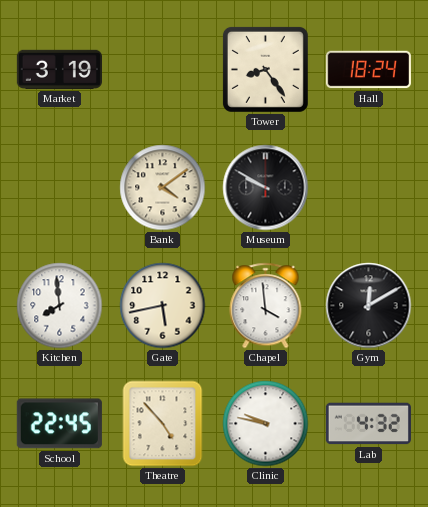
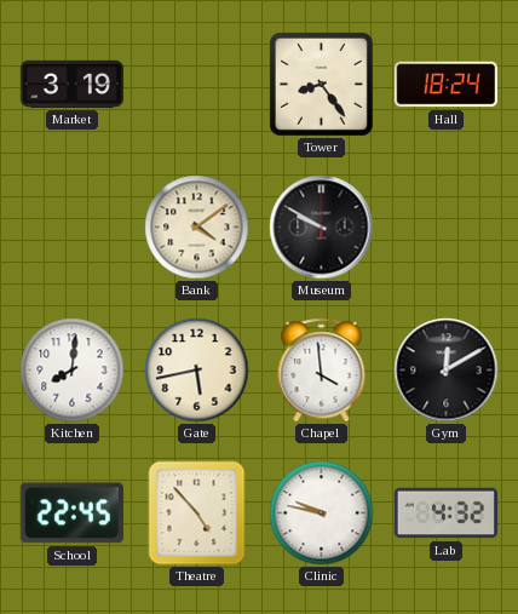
Kitchen: 7:59 -> 8:01
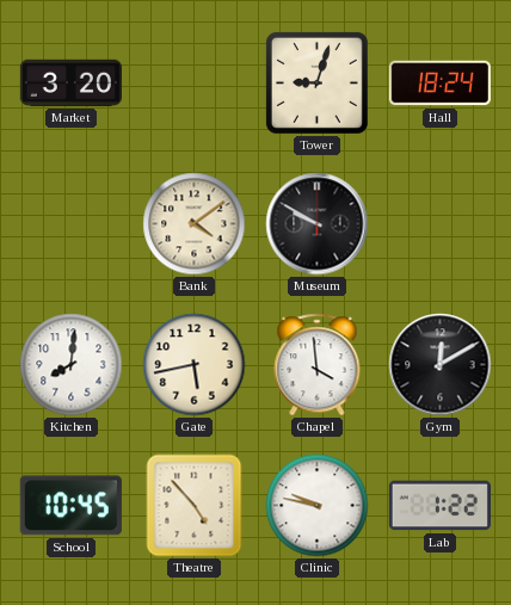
Market: 3:19 -> 3:20
Tower: 8:24 -> 9:03
School: 22:45 -> 10:45
Lab: 4:32 -> 1:22
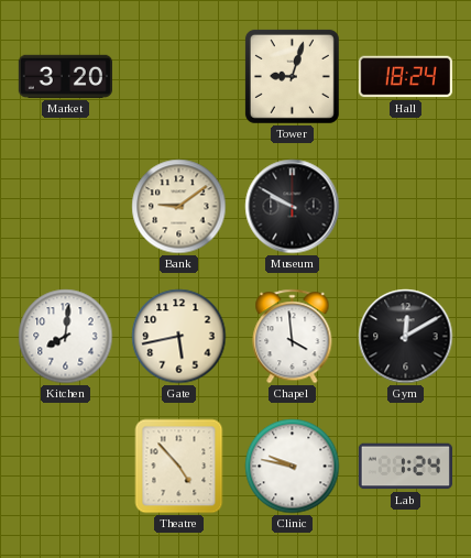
Bank: 4:09 -> 9:09
School: 10:45 -> none
Lab: 1:22 -> 1:24
